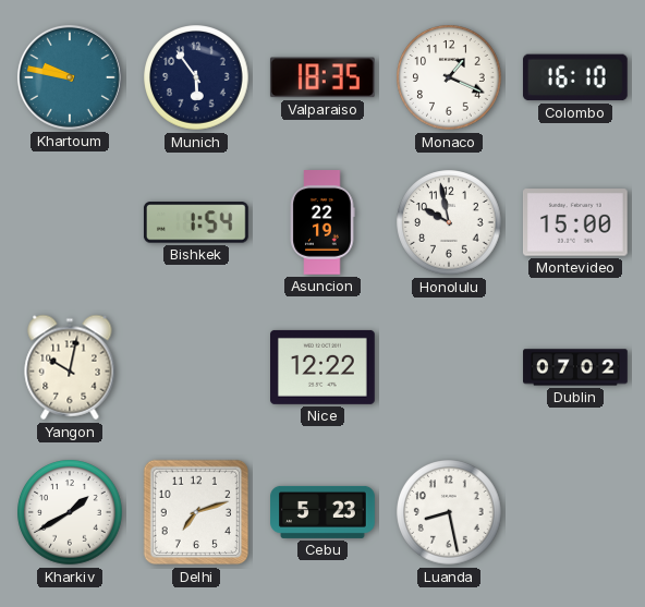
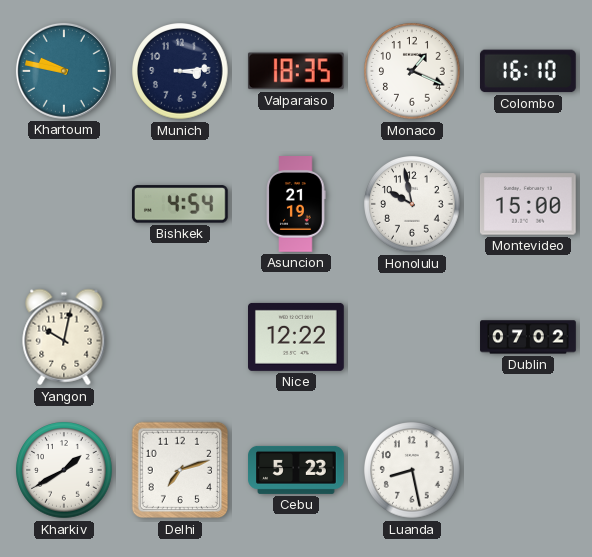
Munich: 5:54 -> 3:14
Bishkek: 1:54 -> 4:54
Asuncion: 22:19 -> 21:19
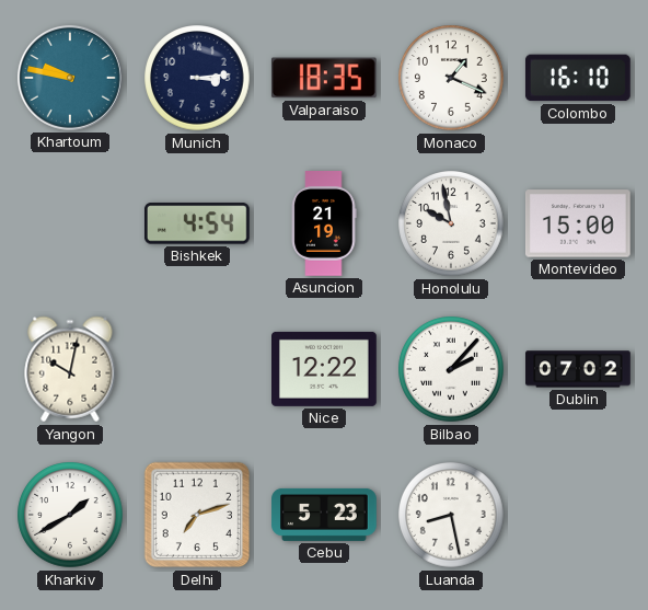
Bilbao: none -> 2:07
